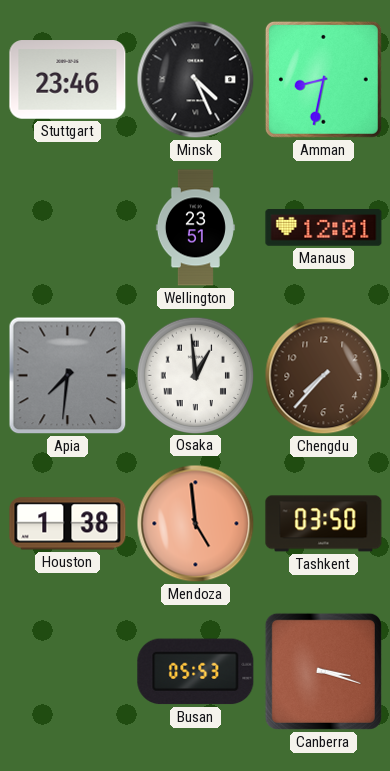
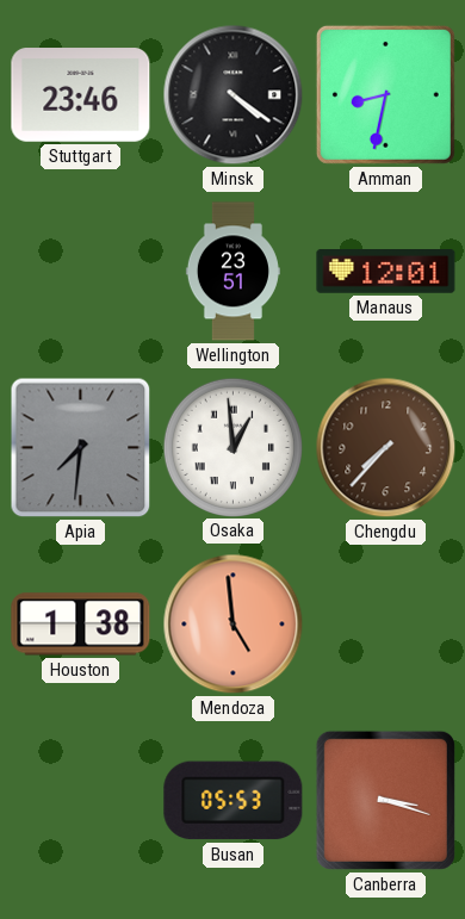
Minsk: 4:26 -> 4:21
Tashkent: 03:50 -> none
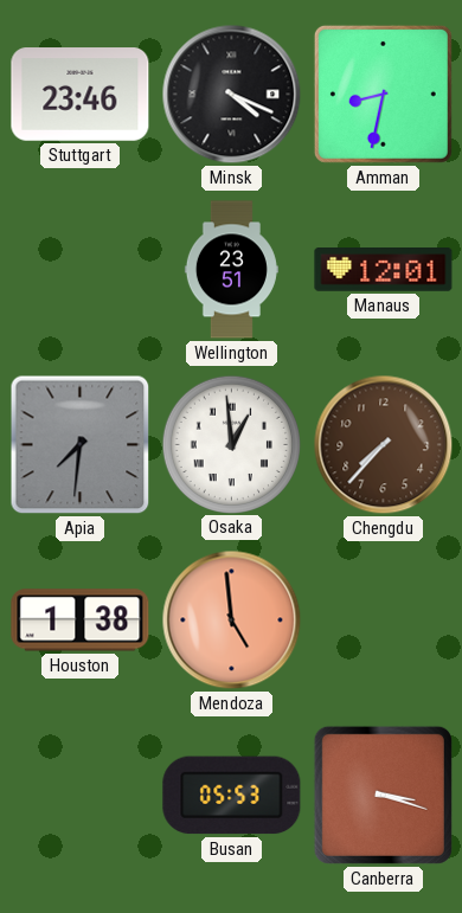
Minsk: 4:21 -> 4:19
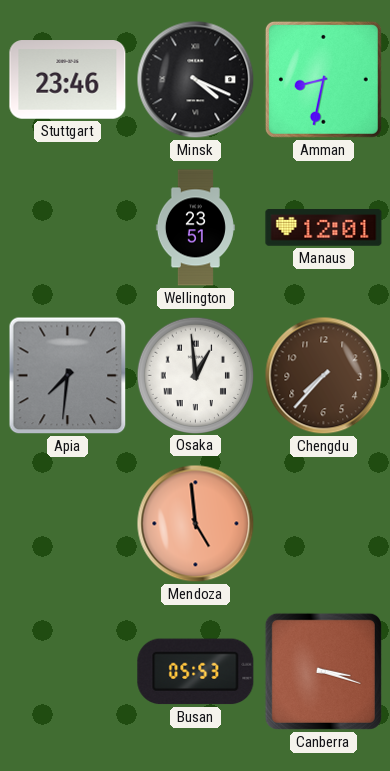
Houston: 1:38 -> none
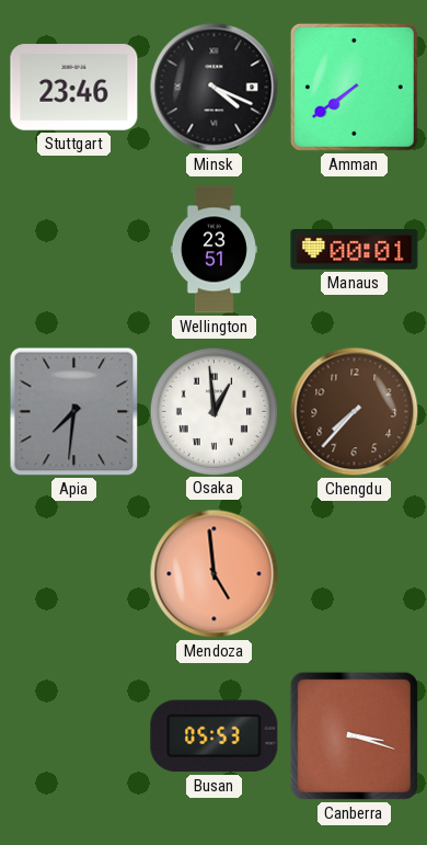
Amman: 8:32 -> 7:39
Manaus: 12:01 -> 00:01
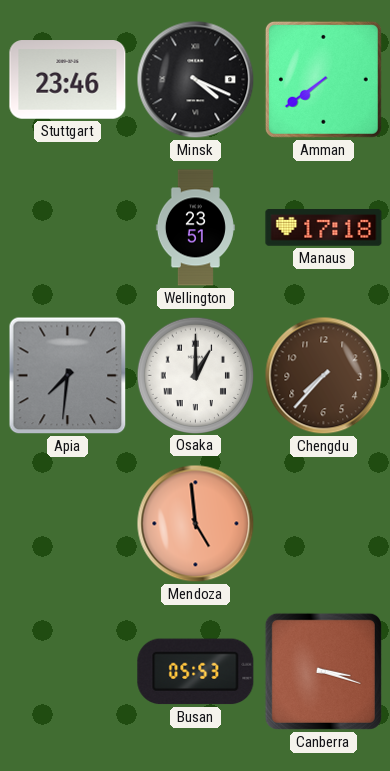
Manaus: 00:01 -> 17:18
Osaka: 12:59 -> 1:00
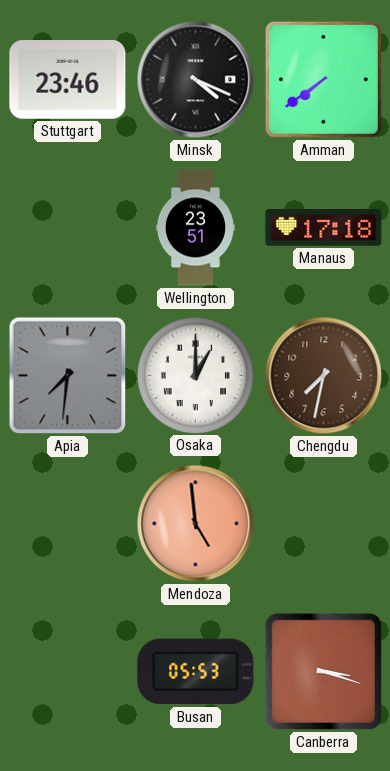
Chengdu: 7:37 -> 7:32
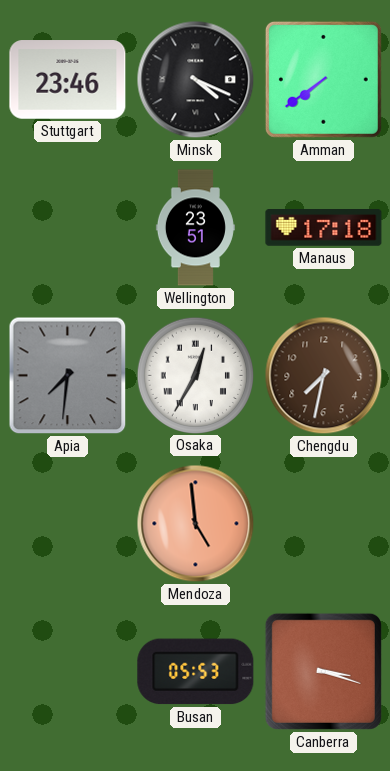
Osaka: 1:00 -> 12:35
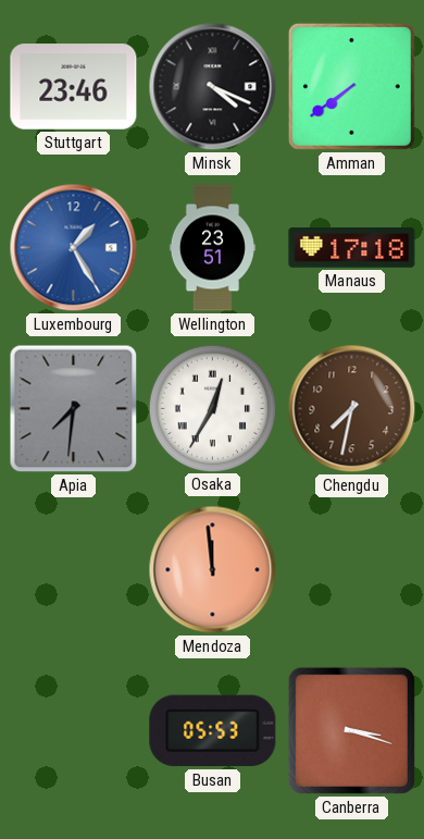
Luxembourg: none -> 1:25
Mendoza: 4:59 -> 11:59
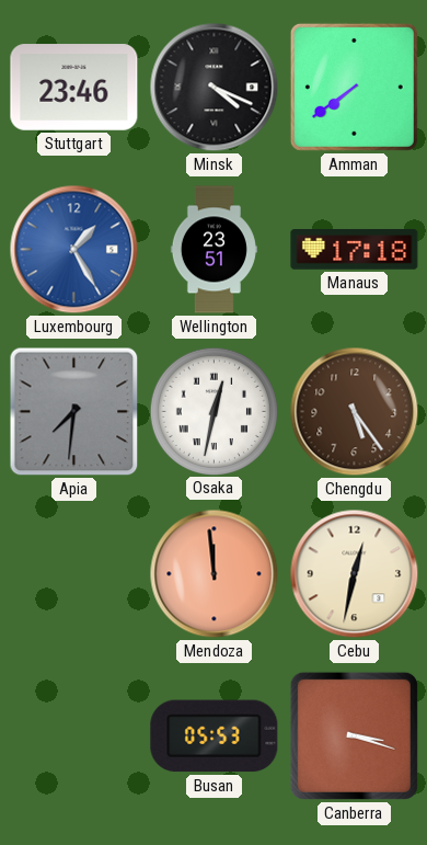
Osaka: 12:35 -> 12:32
Chengdu: 7:32 -> 5:24
Cebu: none -> 12:32
